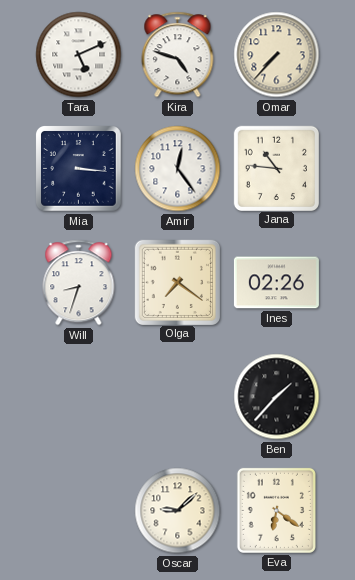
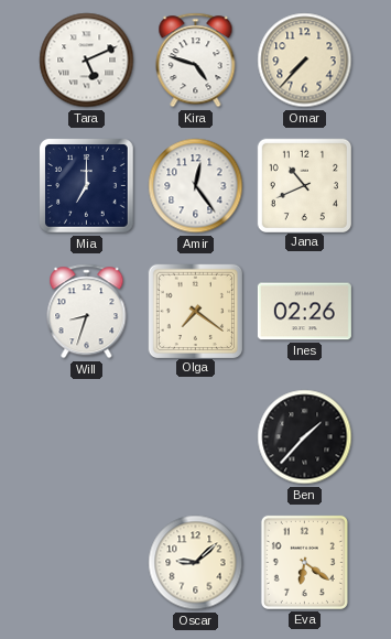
Mia: 3:16 -> 7:00
Jana: 10:46 -> 10:41
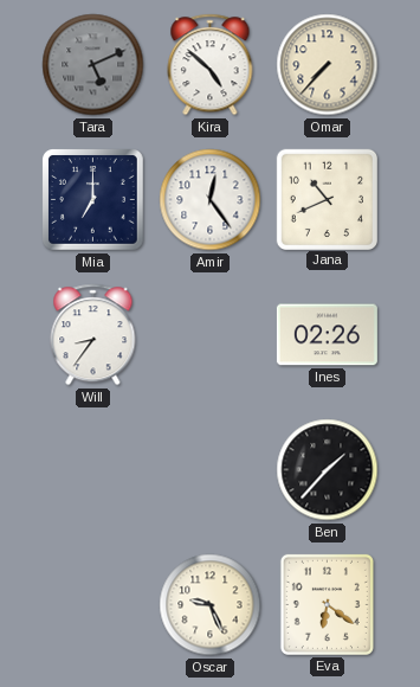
Tara dial: white -> grey
Kira: 4:48 -> 4:52
Will: 8:33 -> 8:36
Olga: 7:21 -> none
Oscar: 9:08 -> 9:26
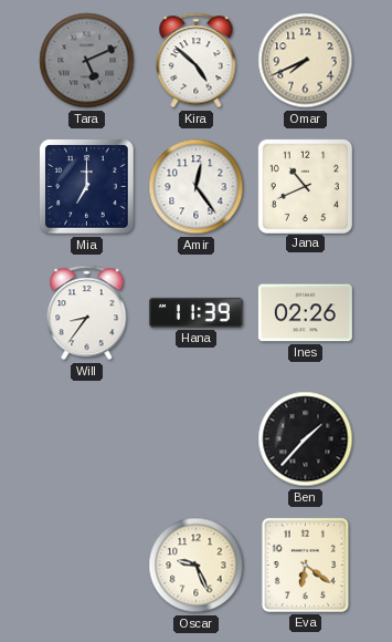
Omar: 7:37 -> 7:41
Hana: none -> 11:39
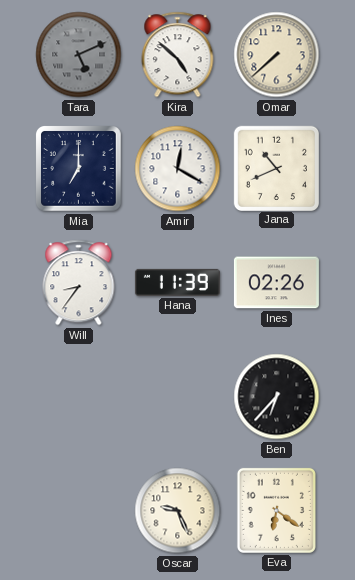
Omar: 7:41 -> 7:38
Amir: 12:24 -> 12:20
Ben: 1:37 -> 6:37
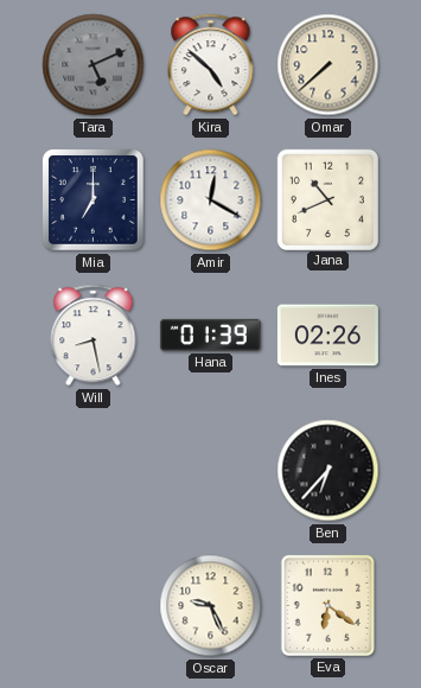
Will: 8:36 -> 8:28
Hana: 11:39 -> 01:39
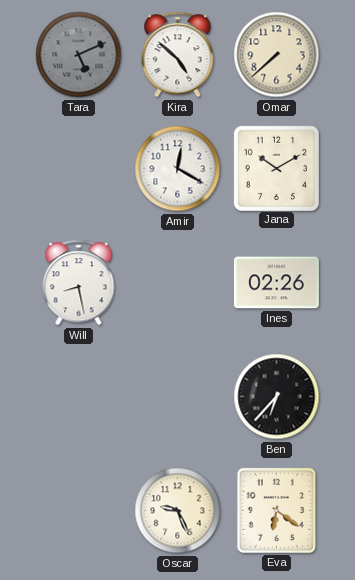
Mia: 7:00 -> none
Jana: 10:41 -> 10:10
Hana: 01:39 -> none
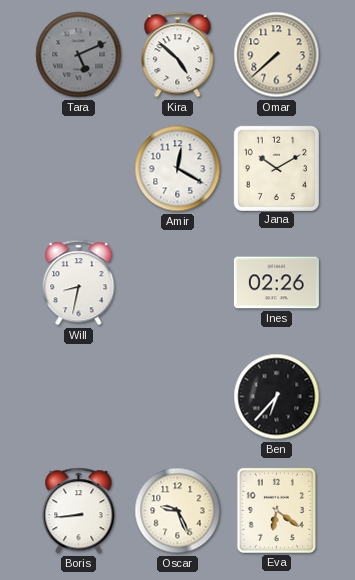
Will: 8:28 -> 8:32
Boris: none -> 8:44
